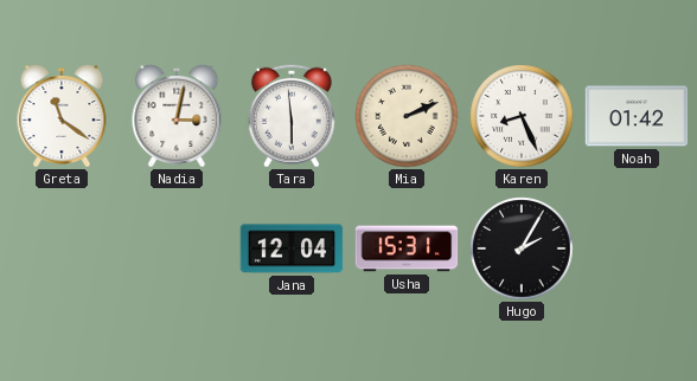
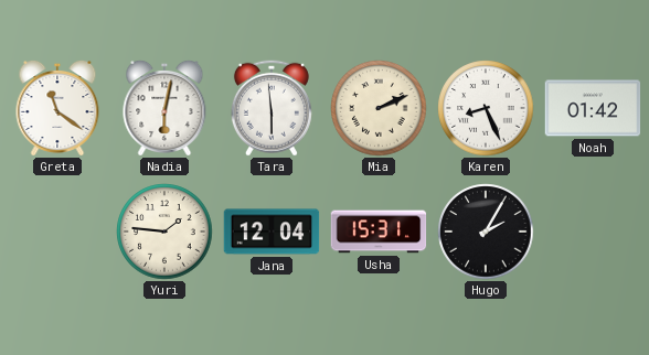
Nadia: 3:02 -> 6:02
Yuri: none -> 1:46
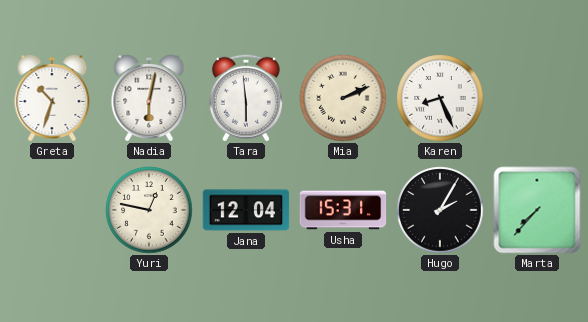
Greta: 11:21 -> 10:33
Noah: 01:42 -> none
Yuri: 1:46 -> 12:47
Marta: none -> 7:37
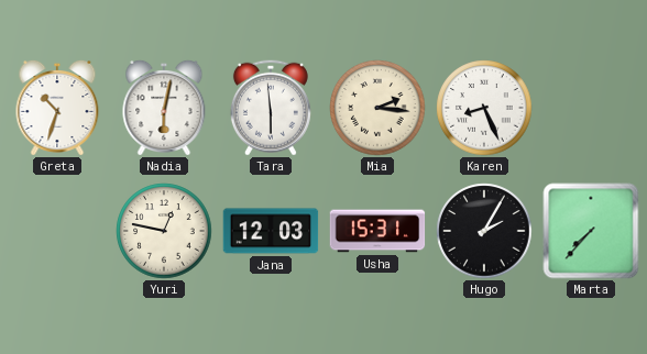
Mia: 2:11 -> 2:16
Jana: 12:04 -> 12:03
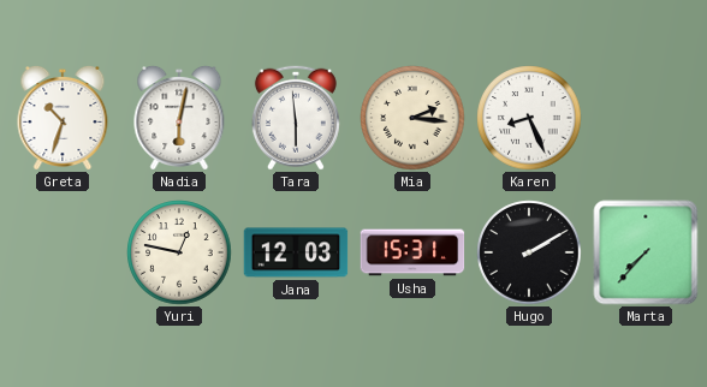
Hugo: 2:05 -> 2:10
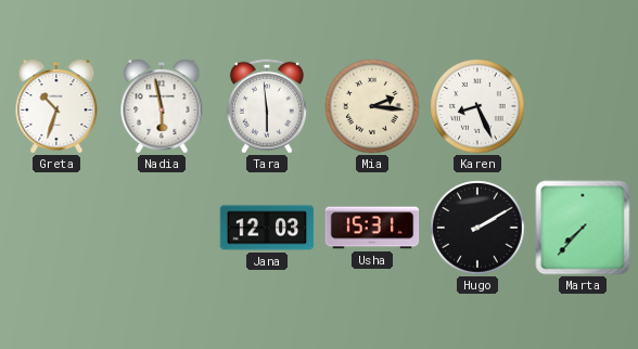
Nadia: 6:02 -> 5:58
Yuri: 12:47 -> none
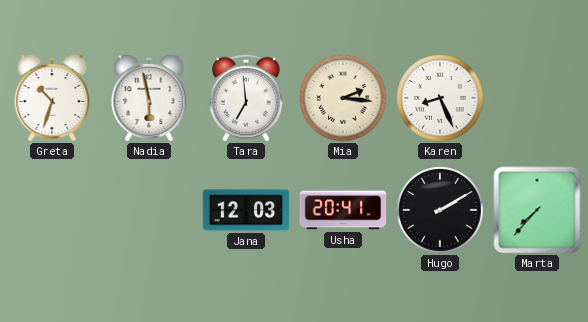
Tara: 5:59 -> 6:59
Usha: 15:31 -> 20:41
